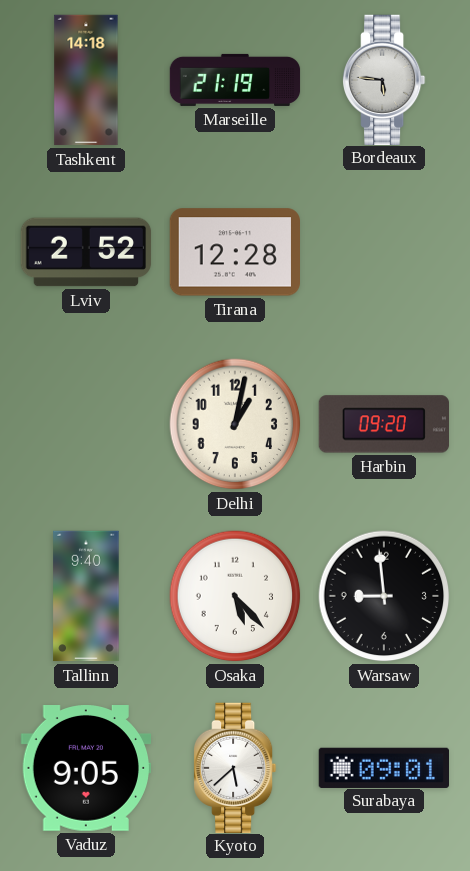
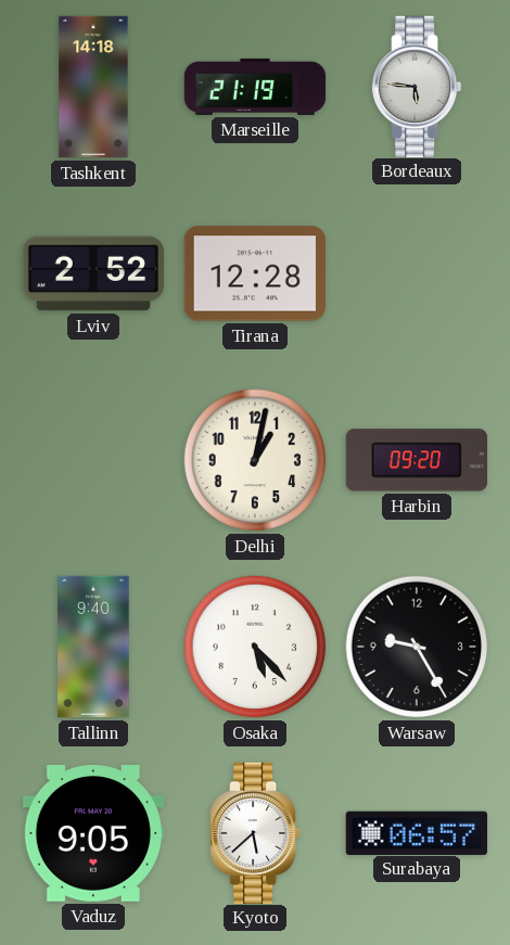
Warsaw: 8:59 -> 9:25
Surabaya: 09:01 -> 06:57
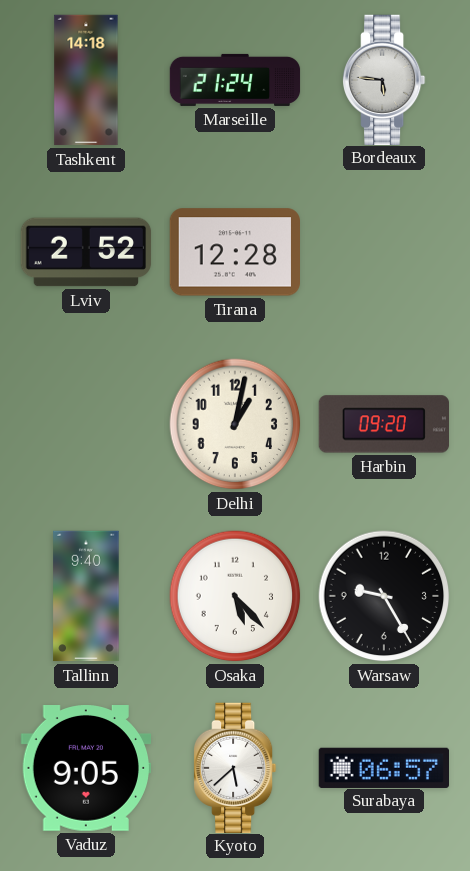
Marseille: 21:19 -> 21:24
